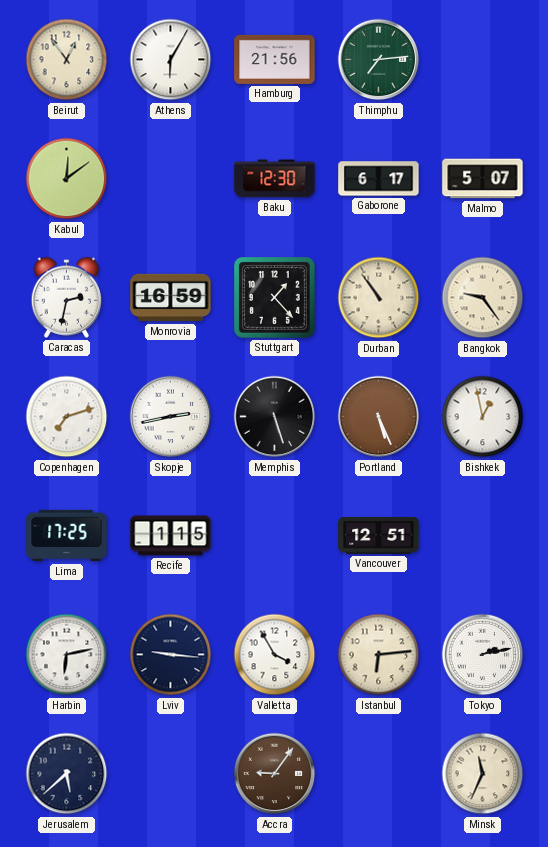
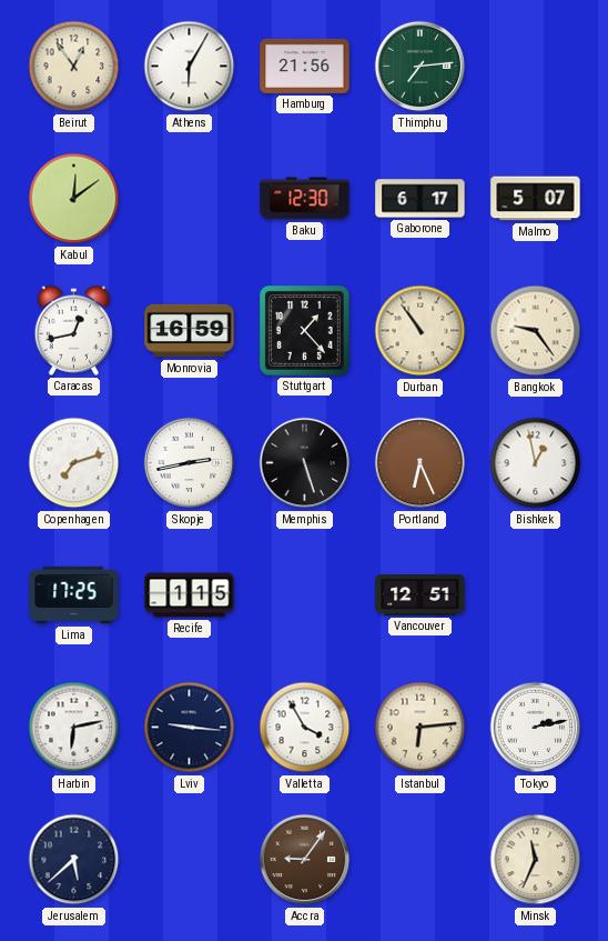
Caracas: 2:32 -> 12:43
Portland: 5:26 -> 6:26
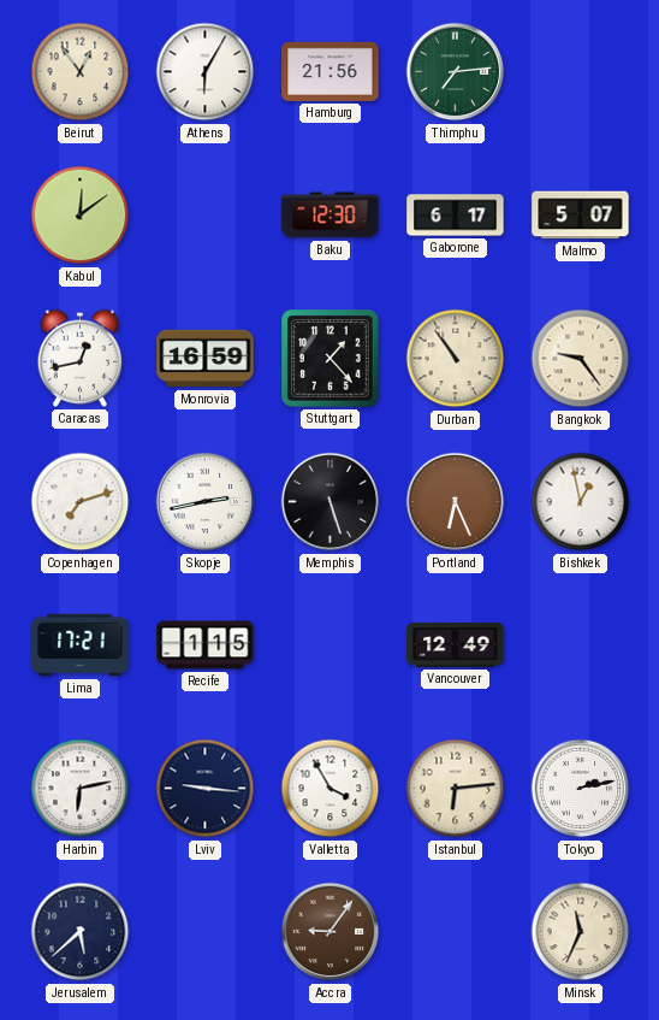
Lima: 17:25 -> 17:21
Vancouver: 12:51 -> 12:49
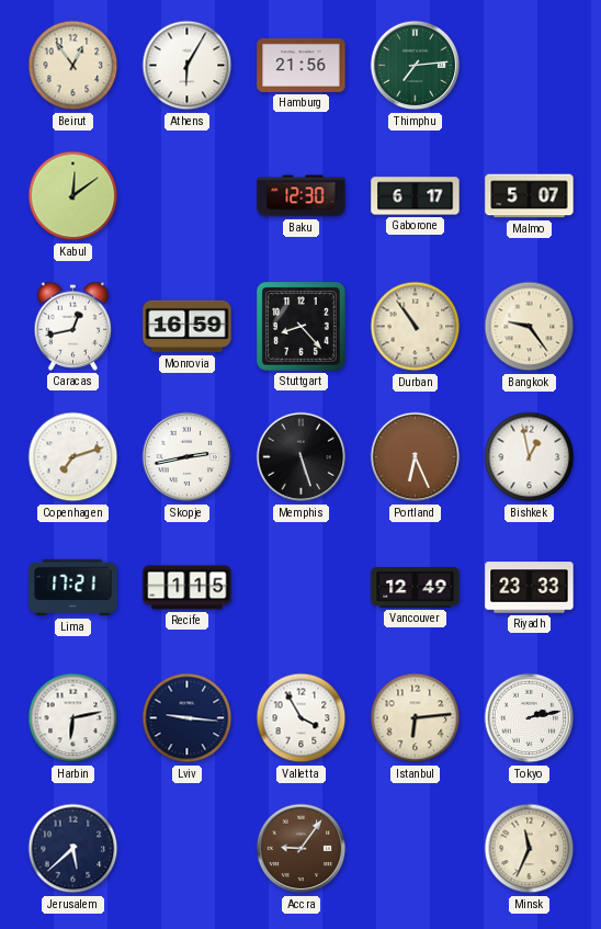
Stuttgart: 1:23 -> 8:23
Riyadh: none -> 23:33
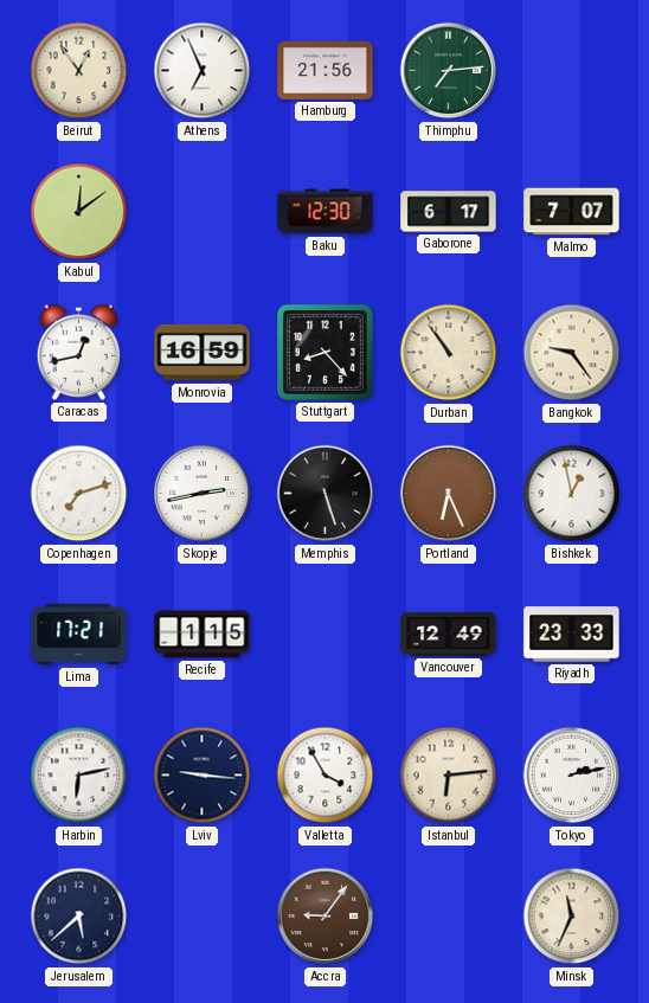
Athens: 6:05 -> 6:56
Malmo: 5:07 -> 7:07
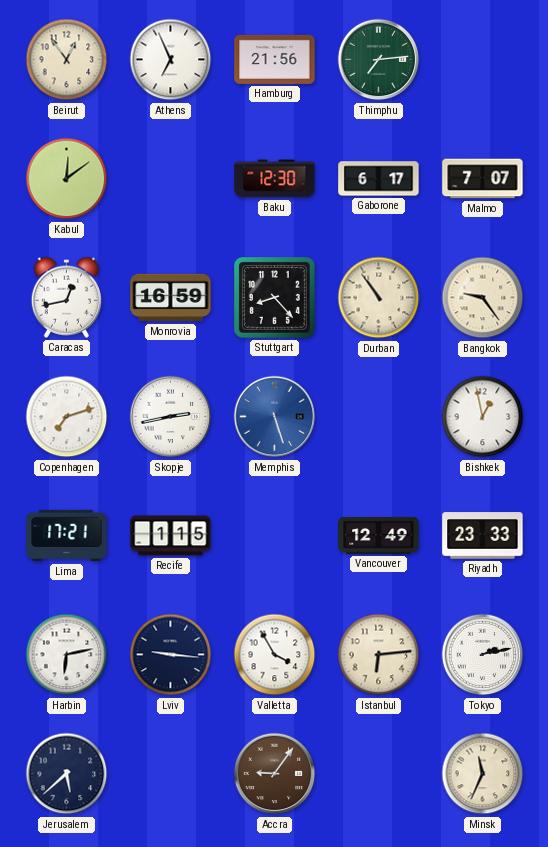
Memphis dial: black -> blue
Portland: 6:26 -> none
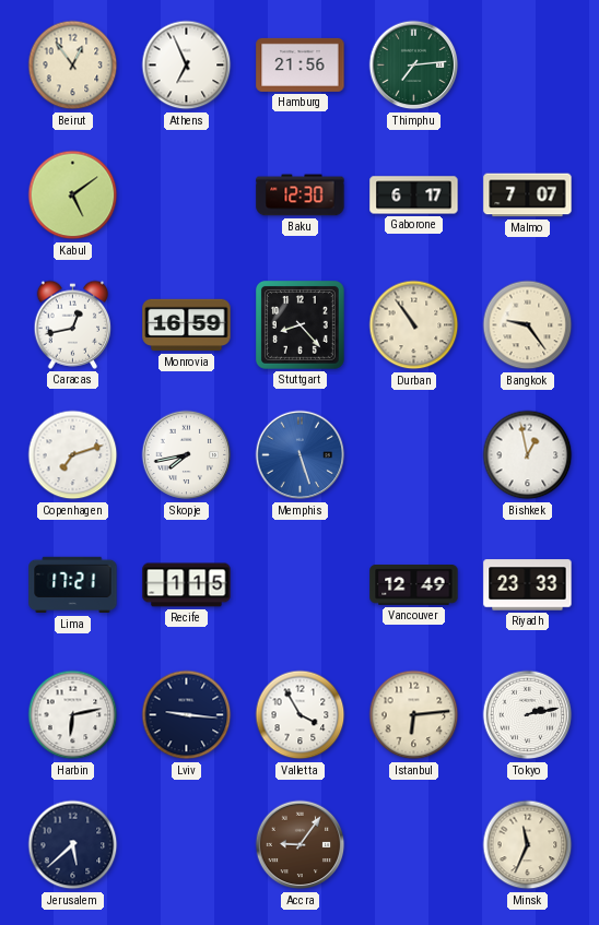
Kabul: 12:09 -> 5:09
Skopje: 2:43 -> 7:43
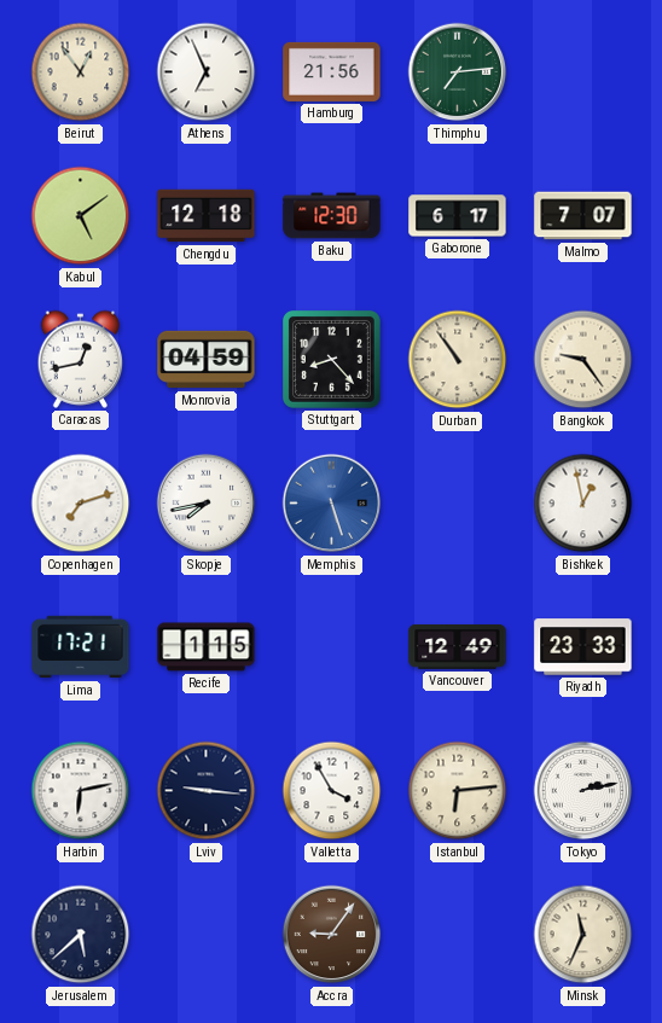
Chengdu: none -> 12:18
Monrovia: 16:59 -> 04:59
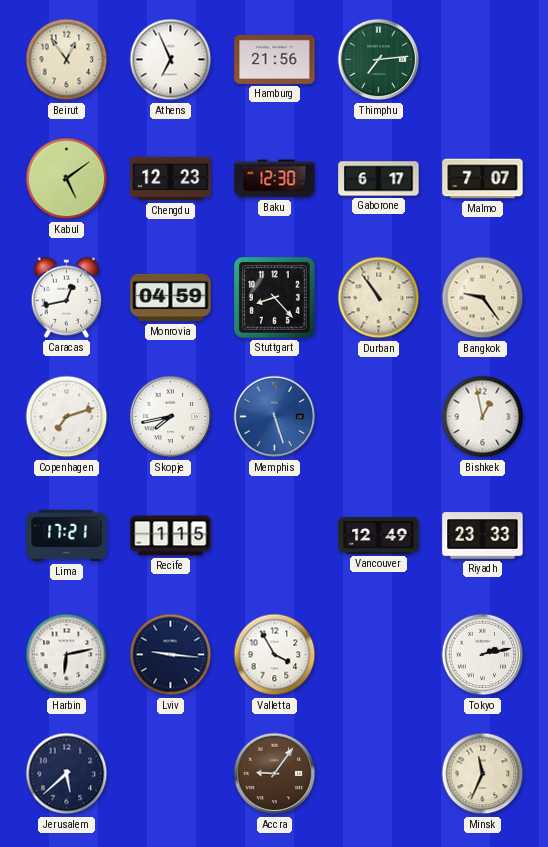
Chengdu: 12:18 -> 12:23
Istanbul: 6:14 -> none
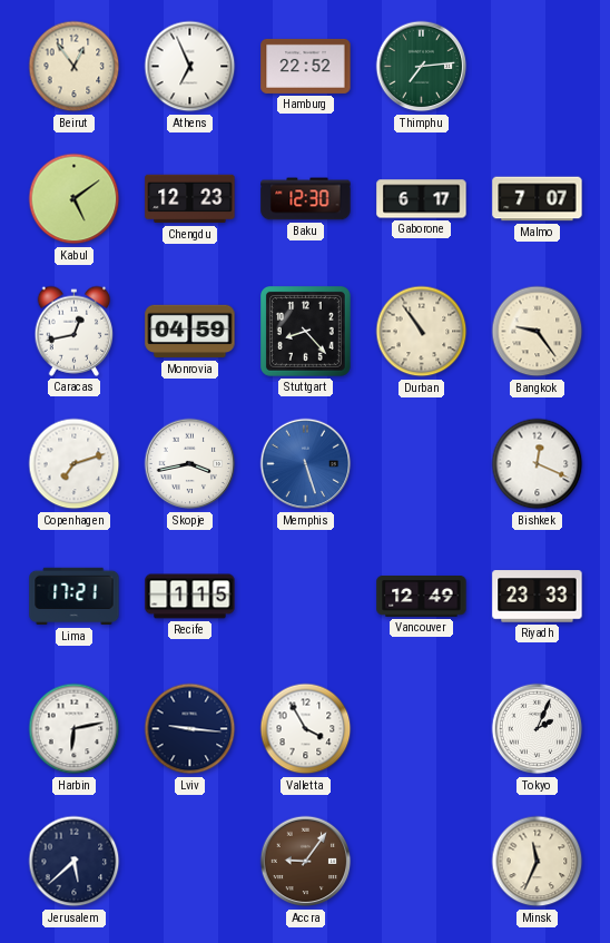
Hamburg: 21:56 -> 22:52
Skopje: 7:43 -> 3:43
Bishkek: 12:58 -> 12:19
Tokyo: 2:13 -> 2:04
